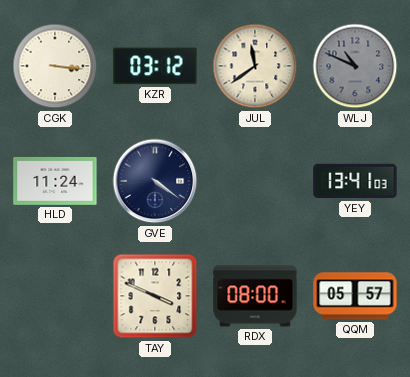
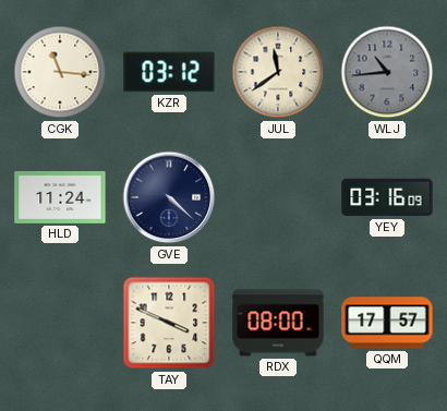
CGK: 3:16 -> 11:16
WLJ: 10:49 -> 10:44
GVE: 4:21 -> 4:22
YEY: 13:41 -> 03:16
QQM: 05:57 -> 17:57
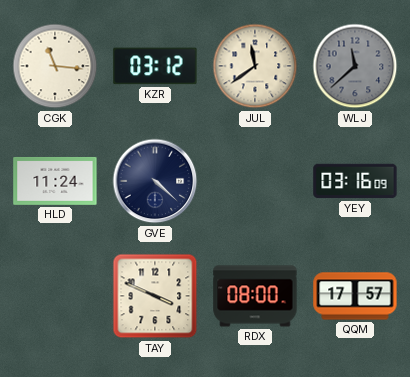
WLJ: 10:44 -> 11:38
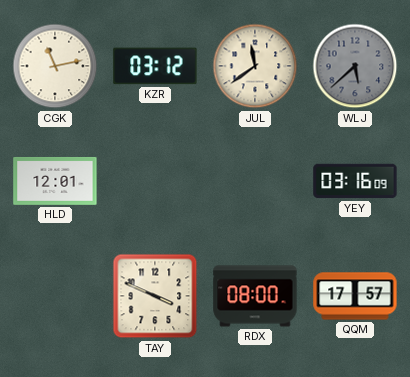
CGK: 11:16 -> 11:13
WLJ: 11:38 -> 5:38
HLD: 11:24 -> 12:01
GVE: 4:22 -> none
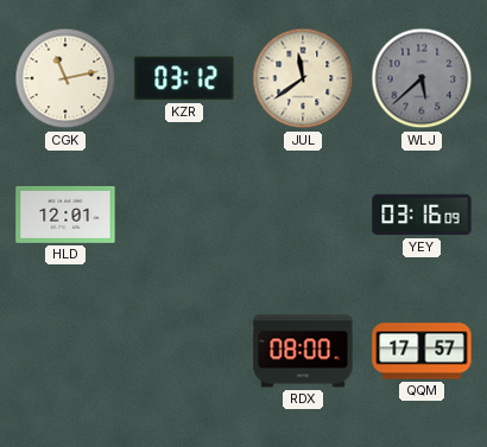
TAY: 3:49 -> none
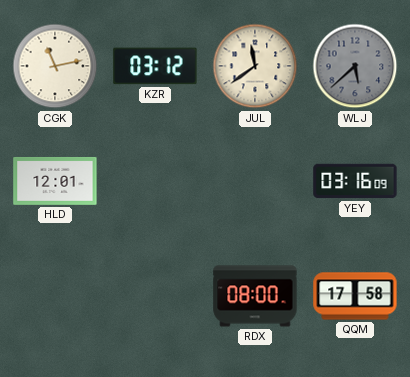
QQM: 17:57 -> 17:58
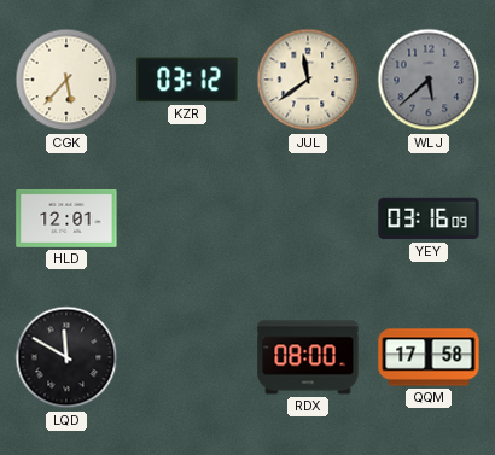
CGK: 11:13 -> 5:37
LQD: none -> 11:50
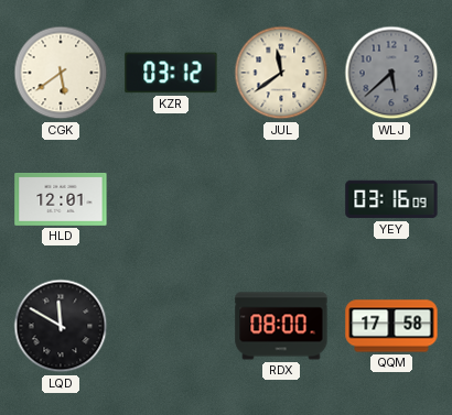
CGK: 5:37 -> 5:39
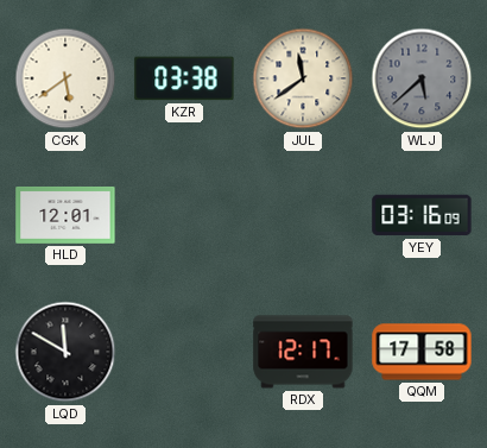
KZR: 03:12 -> 03:38
RDX: 08:00 -> 12:17
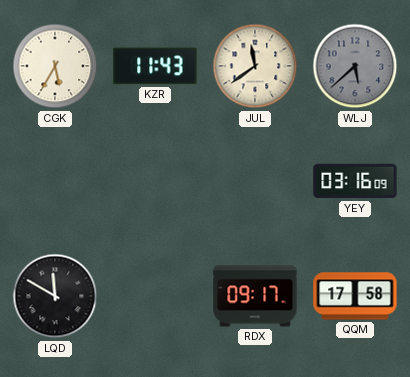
CGK: 5:39 -> 5:35
KZR: 03:38 -> 11:43
HLD: 12:01 -> none
RDX: 12:17 -> 09:17
